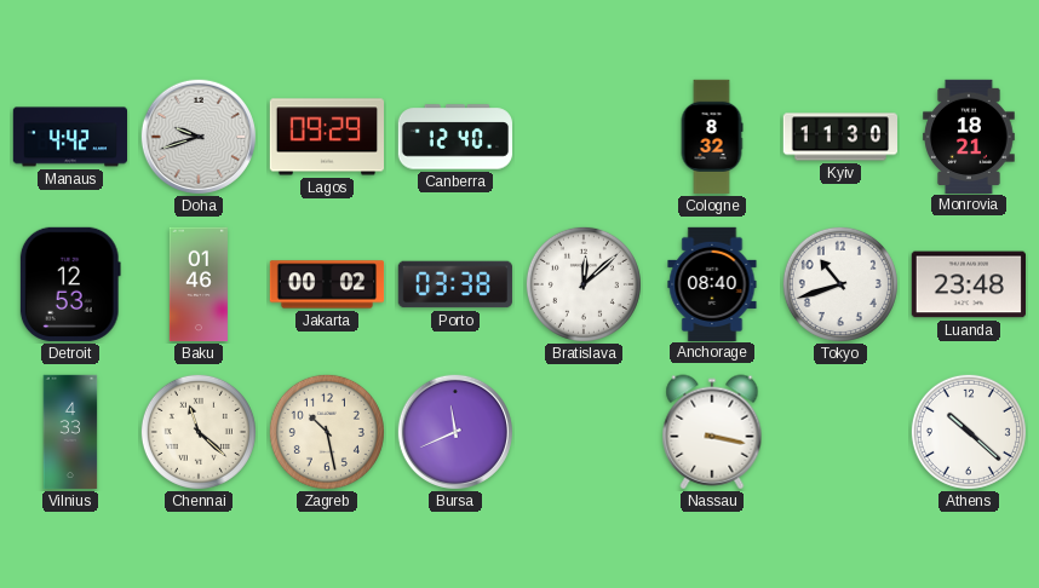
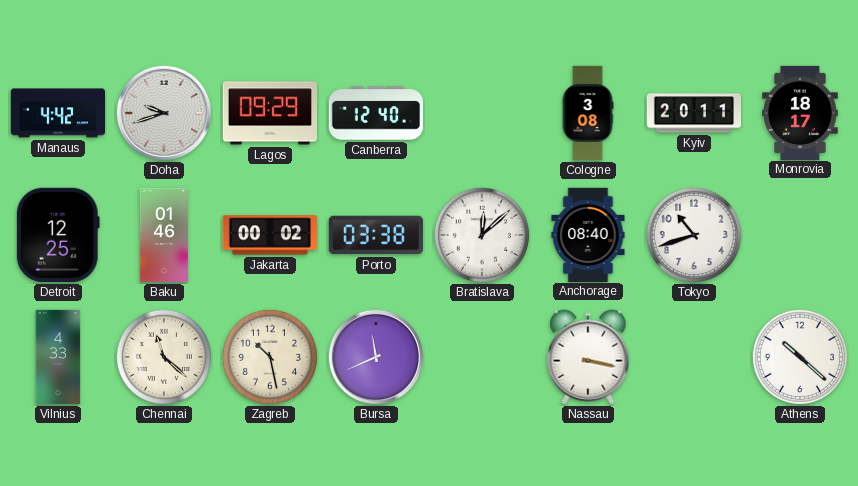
Cologne: 8:32 -> 3:08
Kyiv: 11:30 -> 20:11
Monrovia: 18:21 -> 18:17
Detroit: 12:53 -> 12:25
Luanda: 23:48 -> none
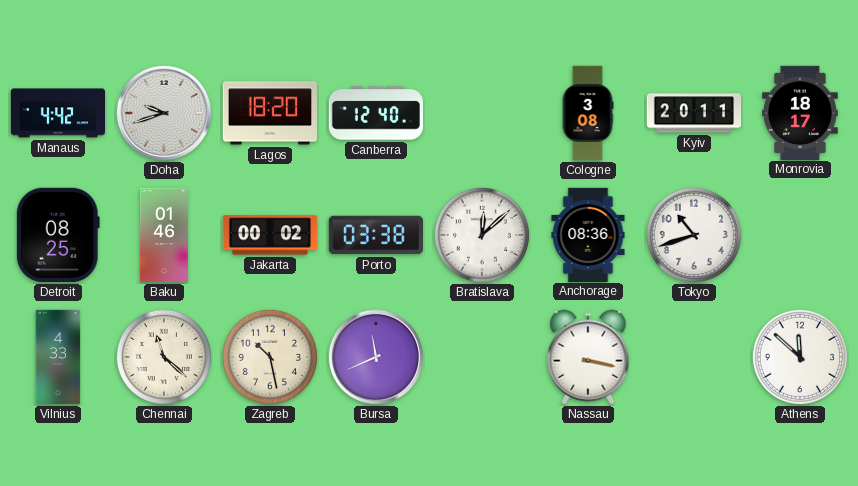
Lagos: 09:29 -> 18:20
Detroit: 12:25 -> 08:25
Anchorage: 08:40 -> 08:36
Athens: 10:22 -> 11:52
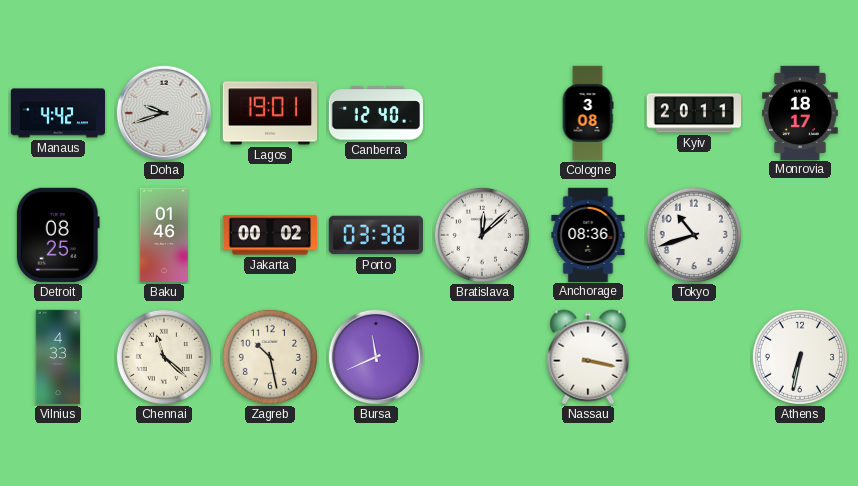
Lagos: 18:20 -> 19:01
Athens: 11:52 -> 6:32
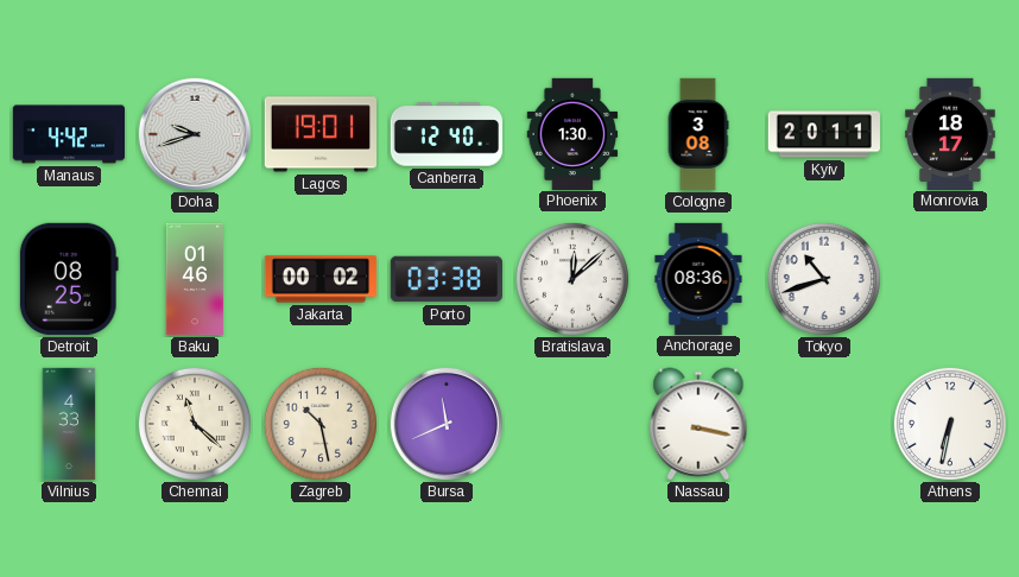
Phoenix: none -> 1:30
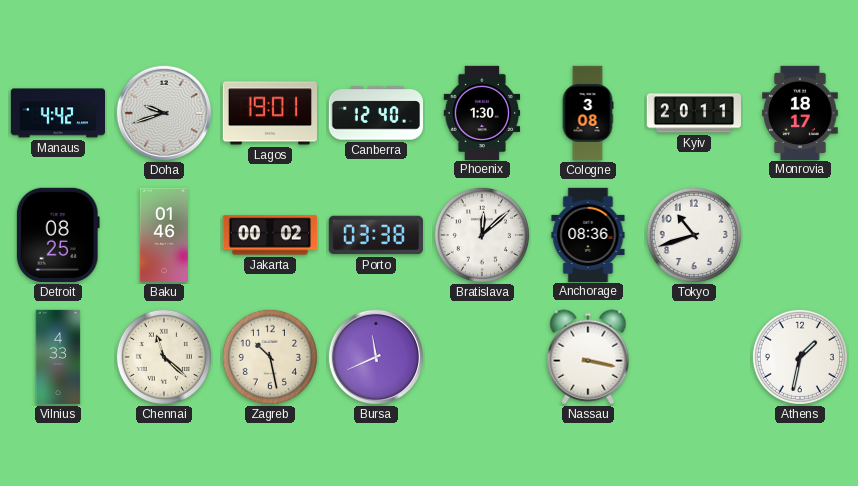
Athens: 6:32 -> 1:32
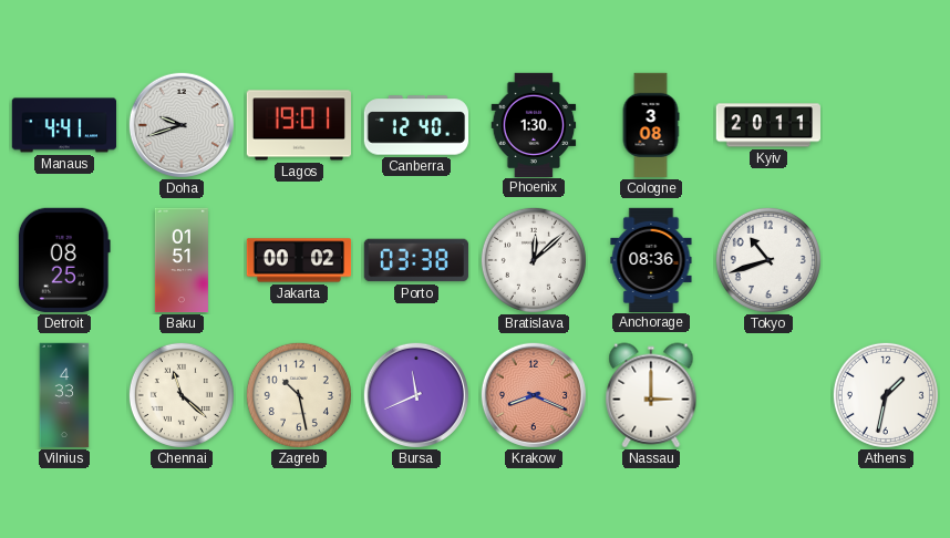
Manaus: 4:42 -> 4:41
Monrovia: 18:17 -> none
Baku: 01:46 -> 01:51
Krakow: none -> 8:19
Nassau: 3:17 -> 3:00
